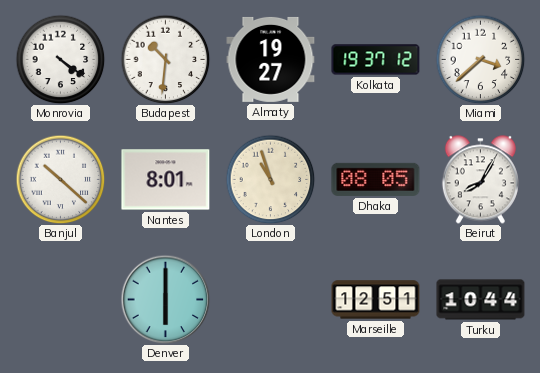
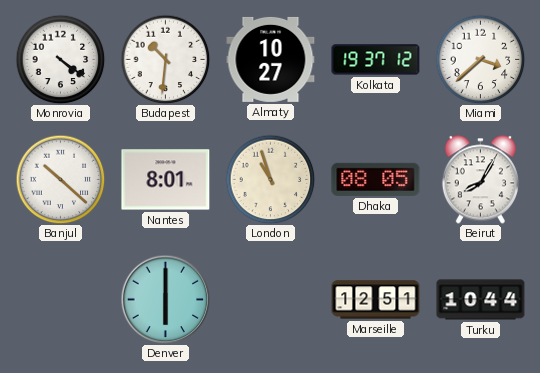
Almaty: 19:27 -> 10:27
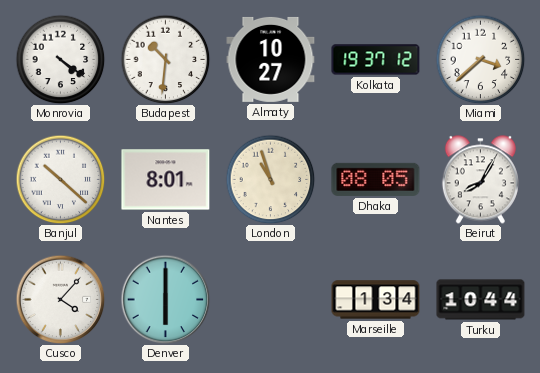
Cusco: none -> 4:07
Marseille: 12:51 -> 1:34
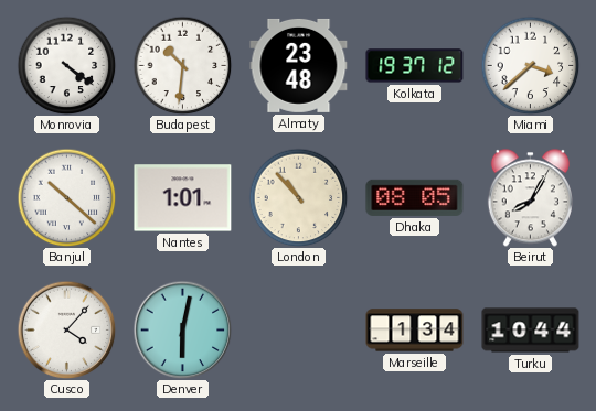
Almaty: 10:27 -> 23:48
Nantes: 8:01 -> 1:01
London: 10:57 -> 10:53
Denver: 6:00 -> 6:02
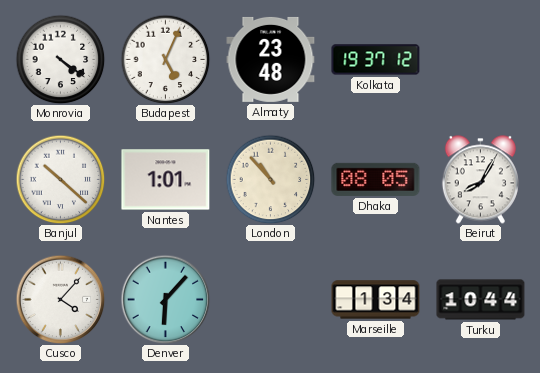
Budapest: 10:31 -> 5:04
Miami: 3:38 -> none
Denver: 6:02 -> 6:07
